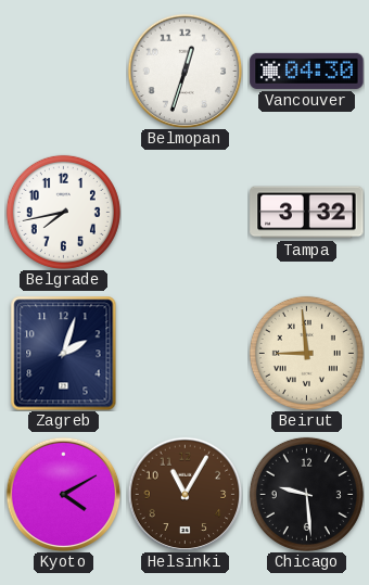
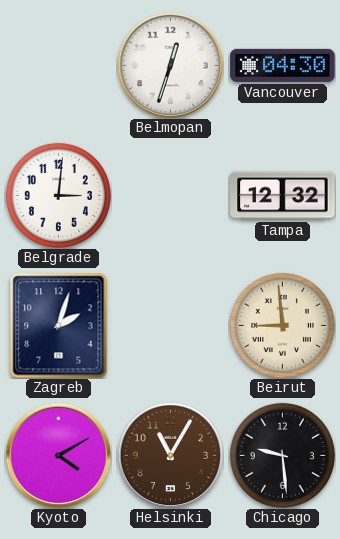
Belgrade: 7:43 -> 3:01
Tampa: 3:32 -> 12:32
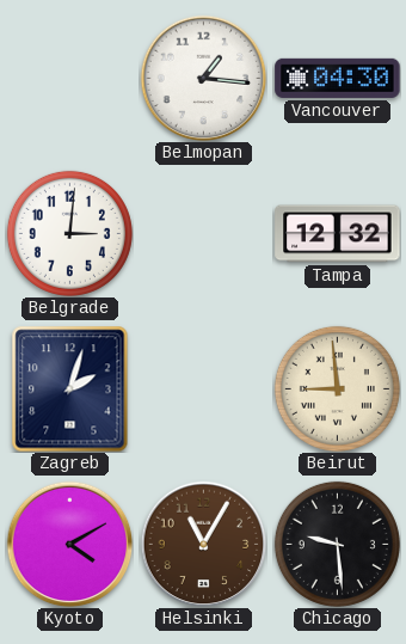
Belmopan: 12:33 -> 1:16
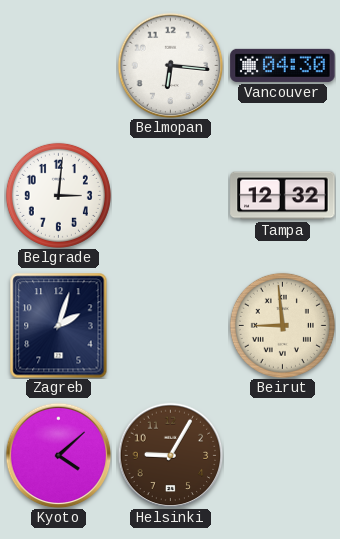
Belmopan: 1:16 -> 6:16
Kyoto: 4:10 -> 4:08
Helsinki: 11:05 -> 9:05
Chicago: 9:29 -> none
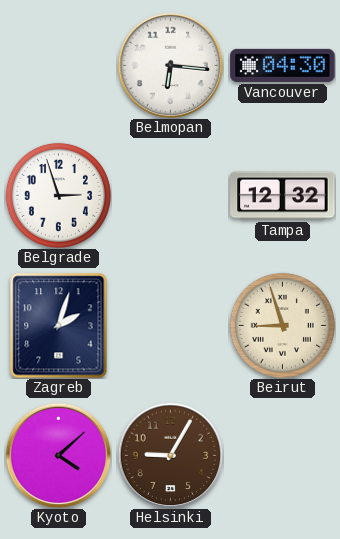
Belgrade: 3:01 -> 2:57
Beirut: 8:59 -> 8:57
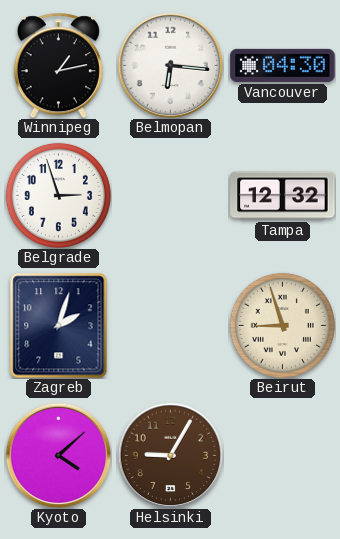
Winnipeg: none -> 1:13
